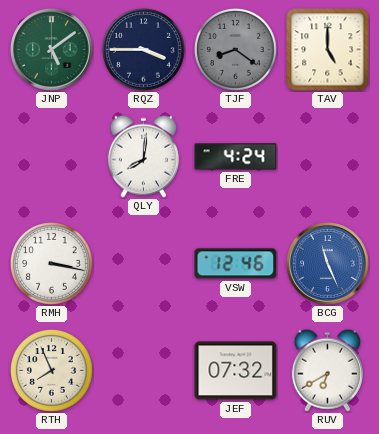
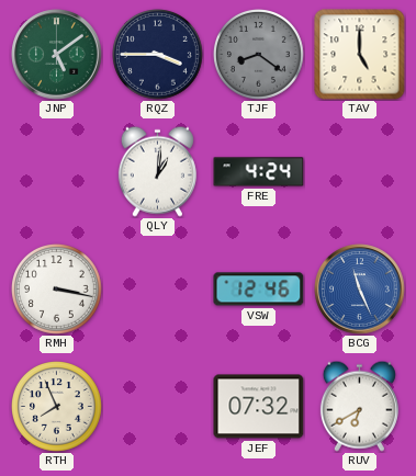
QLY: 8:01 -> 1:01
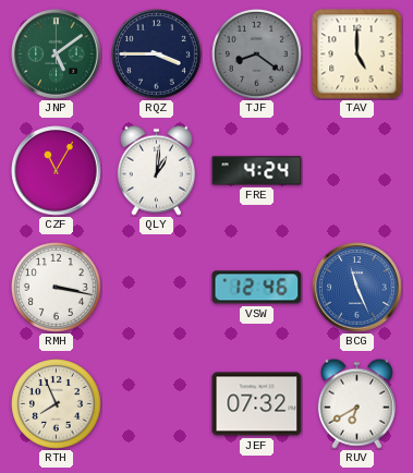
CZF: none -> 11:05
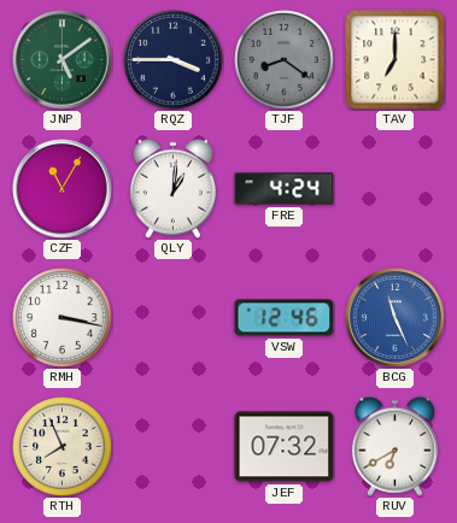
TAV: 5:00 -> 7:00
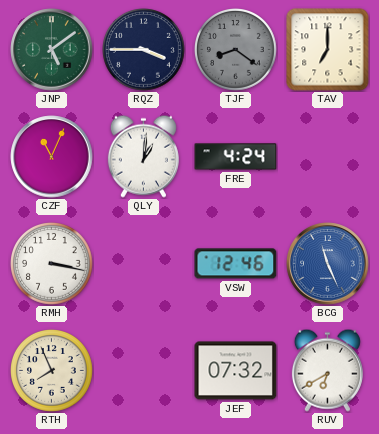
CZF: 11:05 -> 11:04
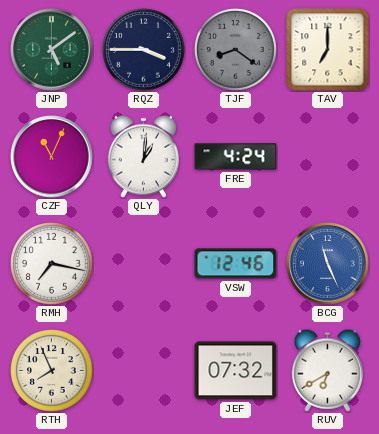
RMH: 3:17 -> 7:17
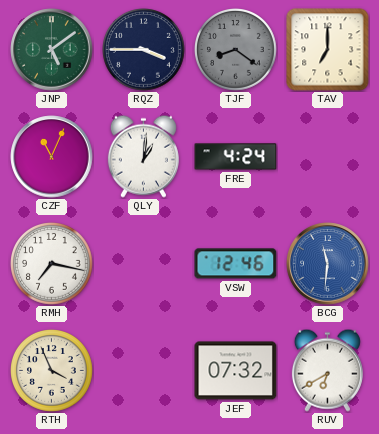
BCG: 11:26 -> 11:31
RTH: 7:56 -> 3:56
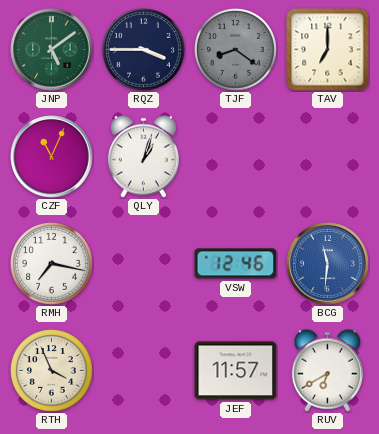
QLY: 1:01 -> 1:03
FRE: 4:24 -> none
JEF: 07:32 -> 11:57
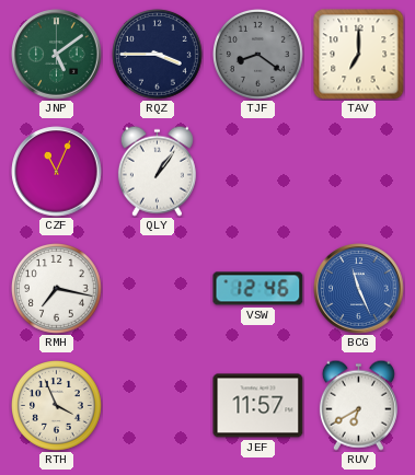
QLY: 1:03 -> 1:06
BCG: 11:31 -> 11:26
